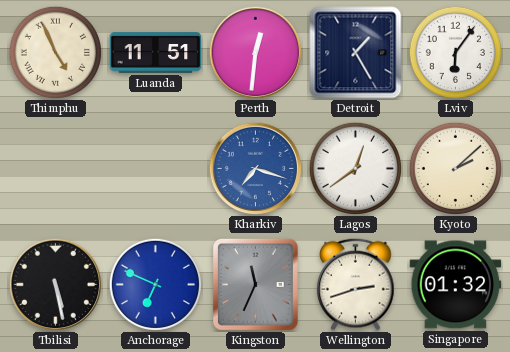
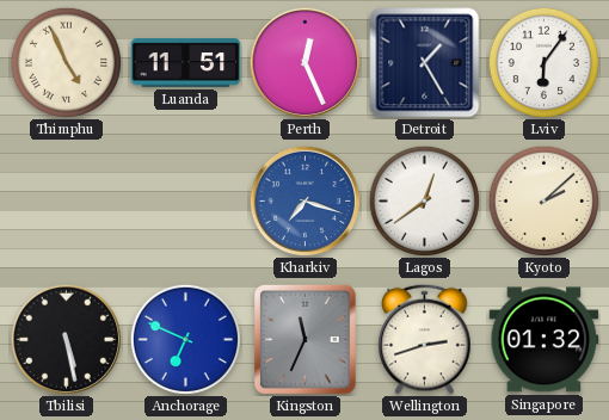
Perth: 12:31 -> 12:26
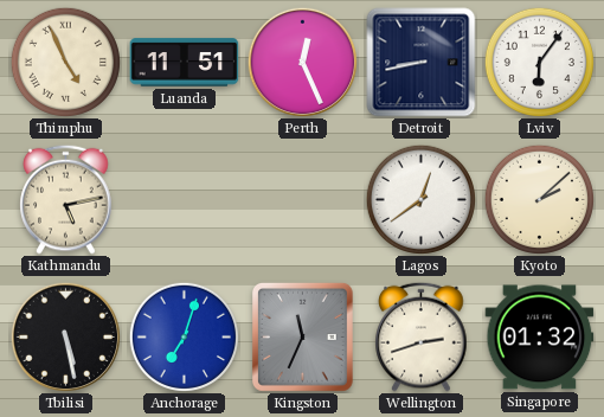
Detroit: 1:25 -> 8:43
Kathmandu: none -> 5:13
Kharkiv: 7:18 -> none
Anchorage: 6:49 -> 7:03
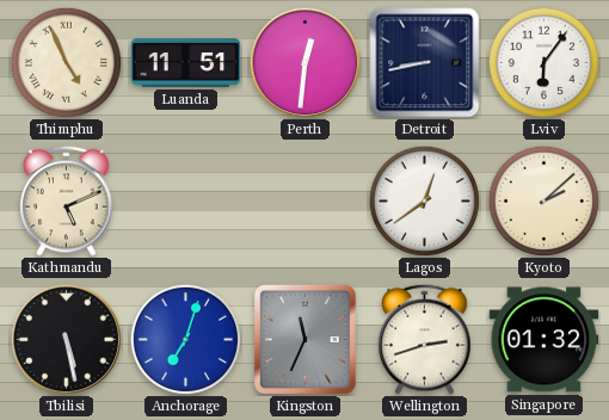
Perth: 12:26 -> 12:31
Kathmandu: 5:13 -> 5:11
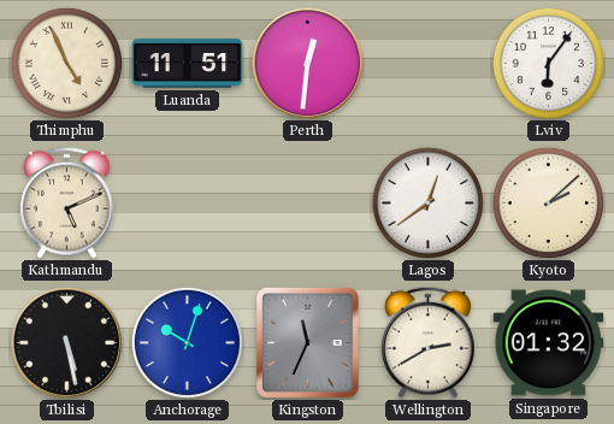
Detroit: 8:43 -> none
Anchorage: 7:03 -> 10:03
Wellington: 2:42 -> 2:40
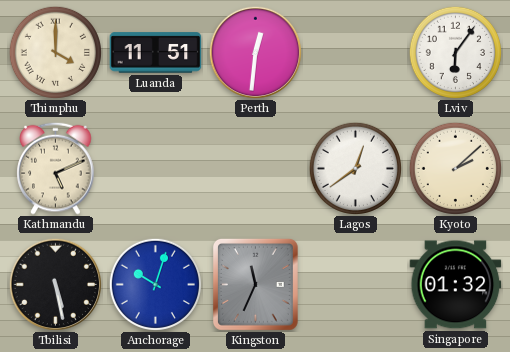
Thimphu: 4:56 -> 4:00
Wellington: 2:40 -> none
